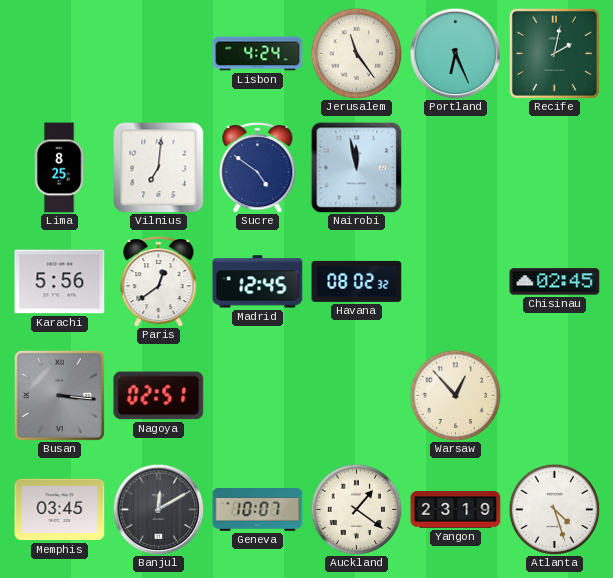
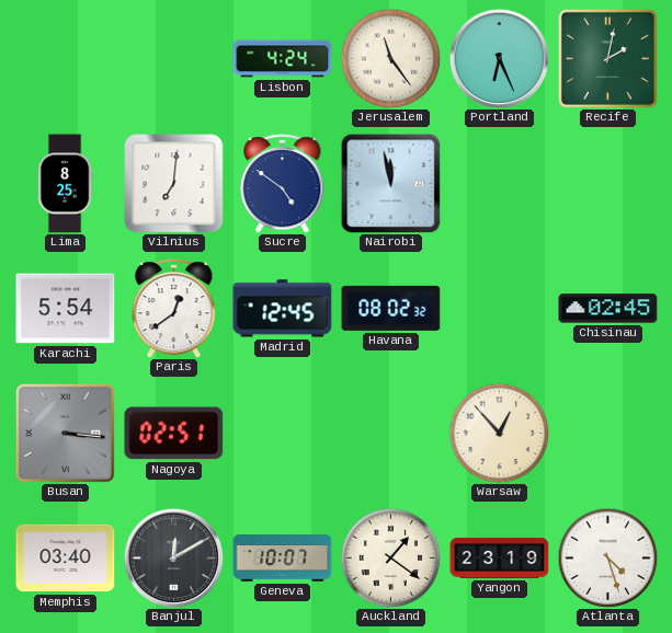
Karachi: 5:56 -> 5:54
Memphis: 03:45 -> 03:40
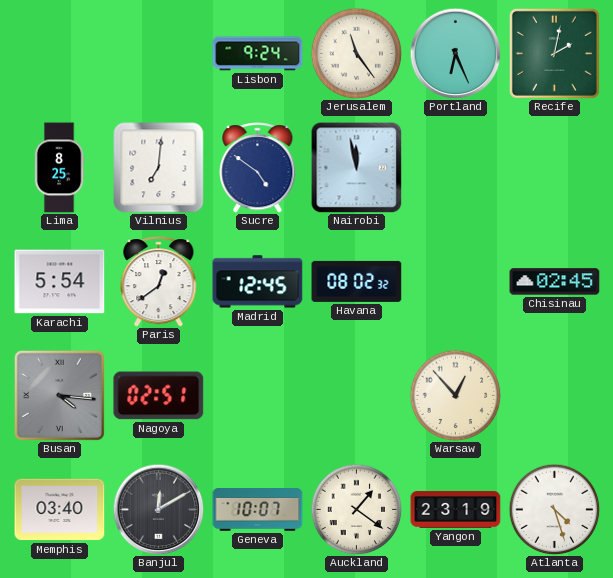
Lisbon: 4:24 -> 9:24
Busan: 3:16 -> 4:16
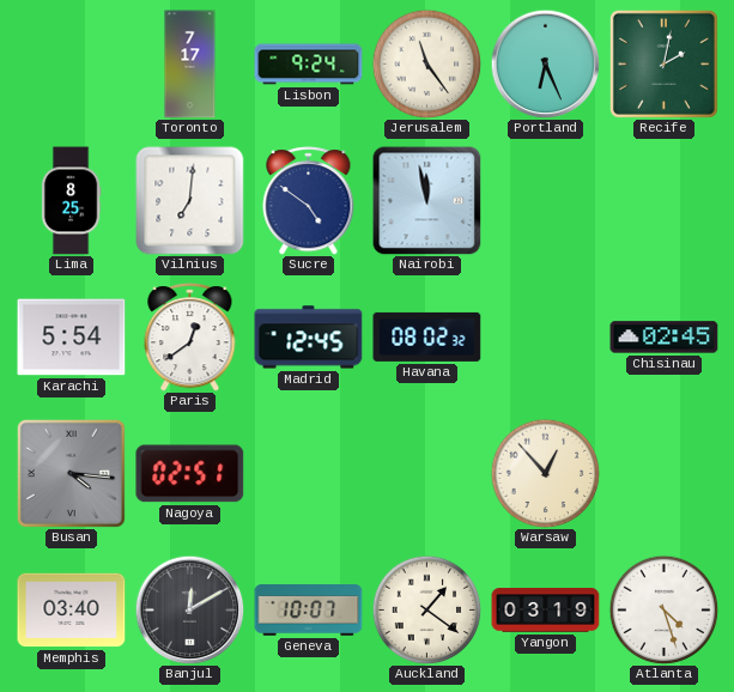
Toronto: none -> 7:17
Yangon: 23:19 -> 03:19
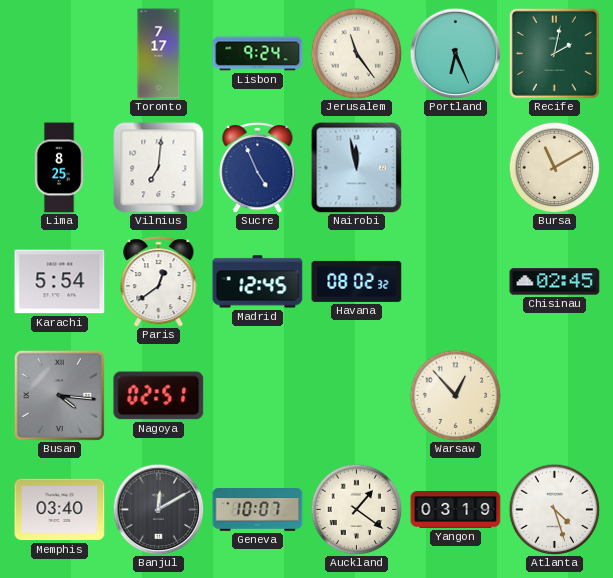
Sucre: 4:51 -> 4:56
Bursa: none -> 11:10
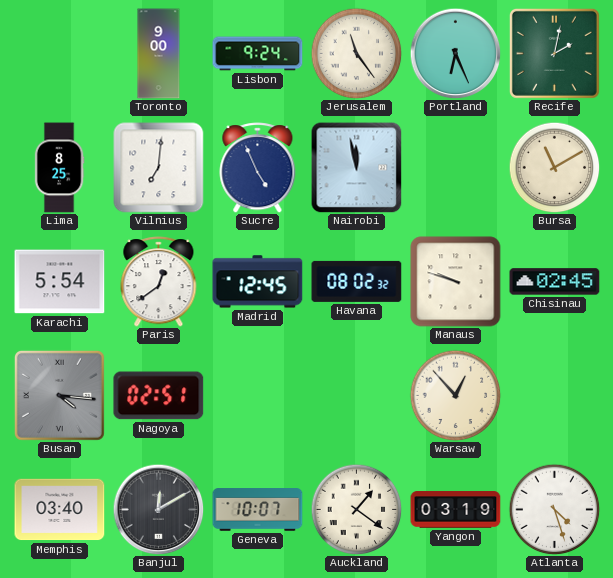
Toronto: 7:17 -> 9:00
Manaus: none -> 9:48
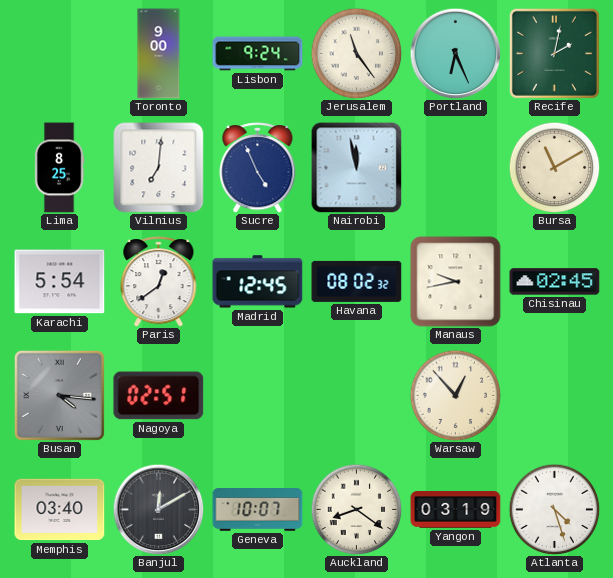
Manaus: 9:48 -> 9:43
Auckland: 1:21 -> 8:21
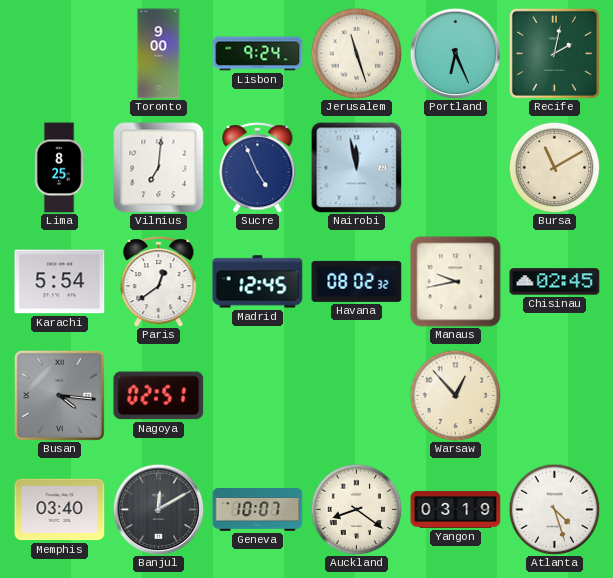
Jerusalem: 11:24 -> 11:27
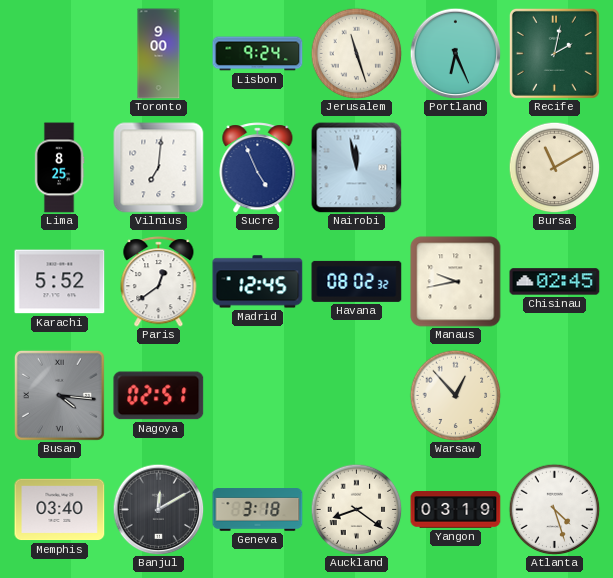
Karachi: 5:54 -> 5:52
Geneva: 10:07 -> 3:18
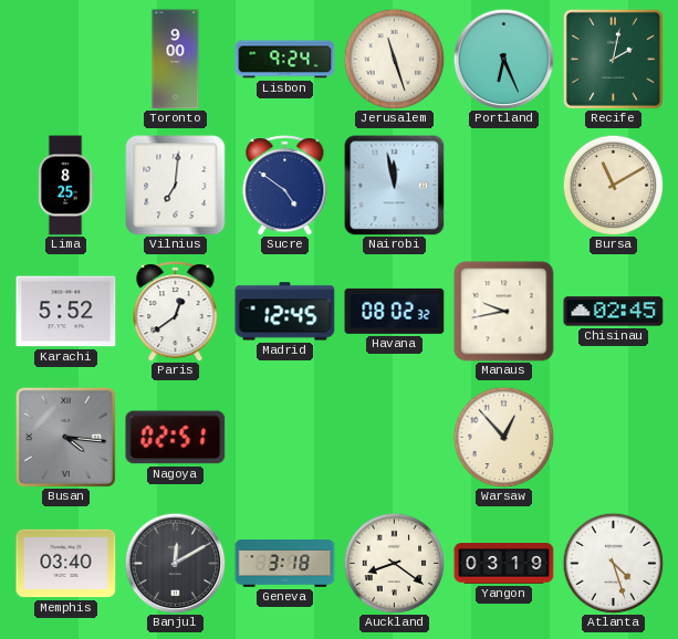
Sucre: 4:56 -> 4:51
